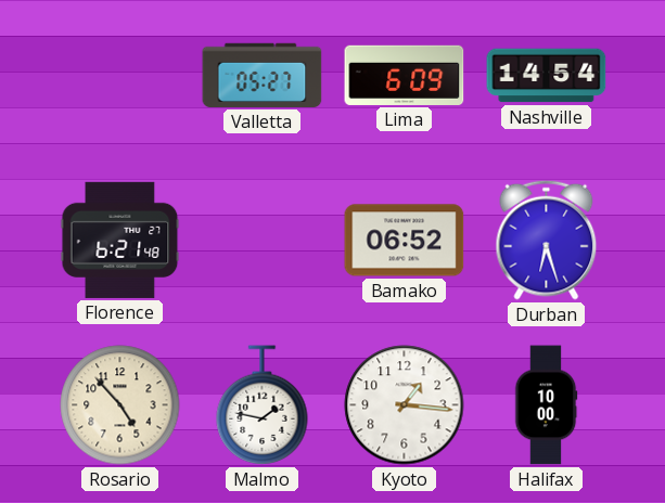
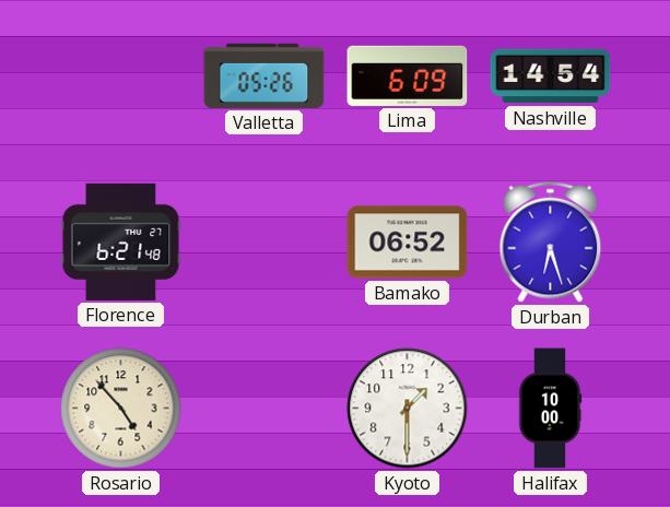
Valletta: 05:27 -> 05:26
Malmo: 1:47 -> none
Kyoto: 1:16 -> 1:30
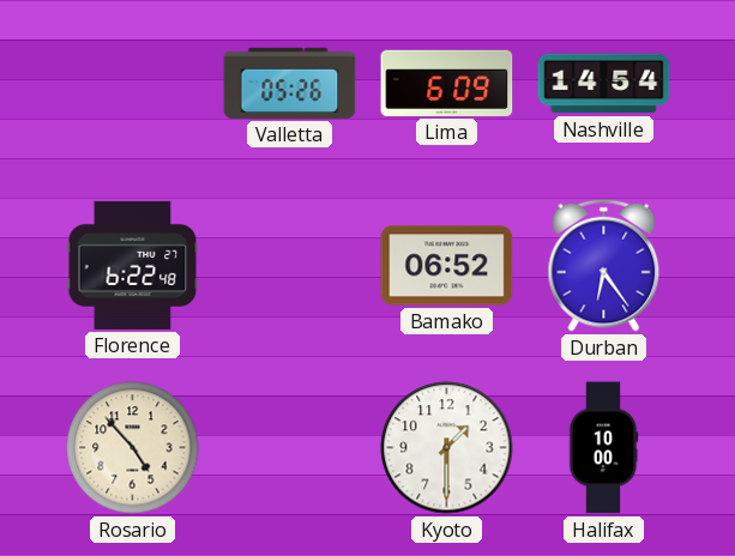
Florence: 6:21 -> 6:22
Durban: 6:27 -> 6:24
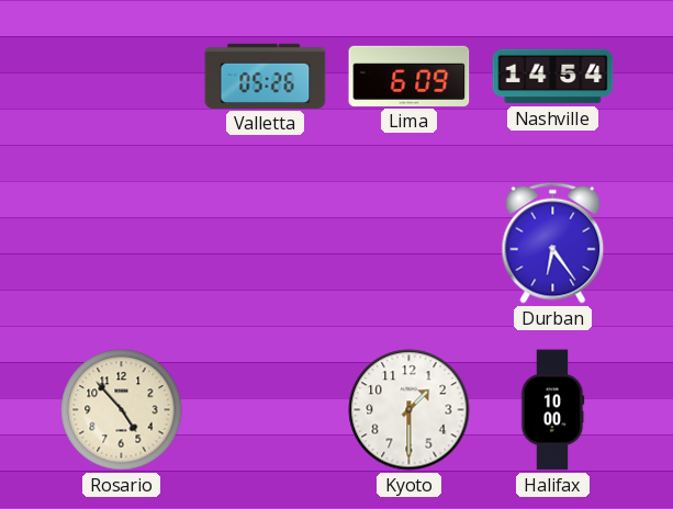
Florence: 6:22 -> none
Bamako: 06:52 -> none
